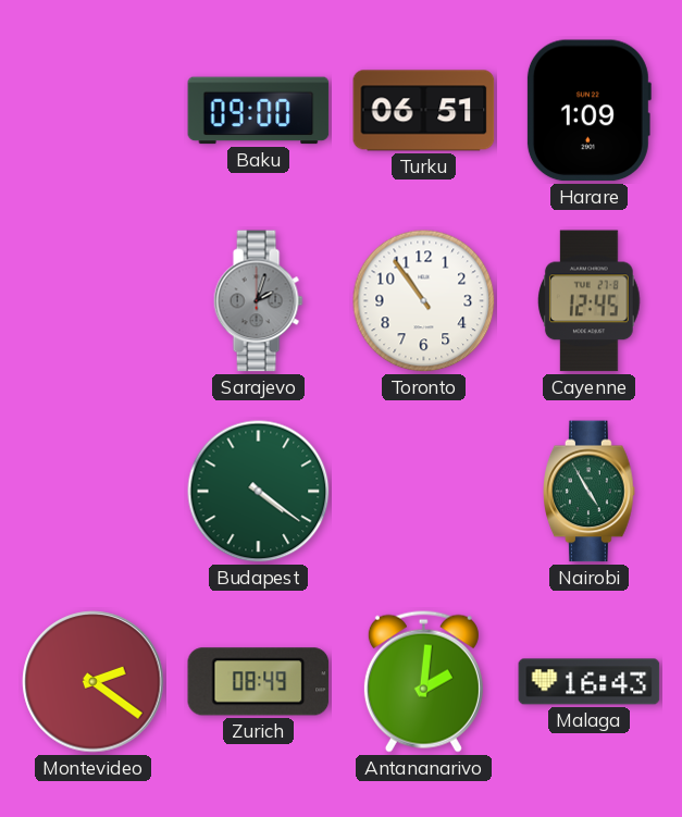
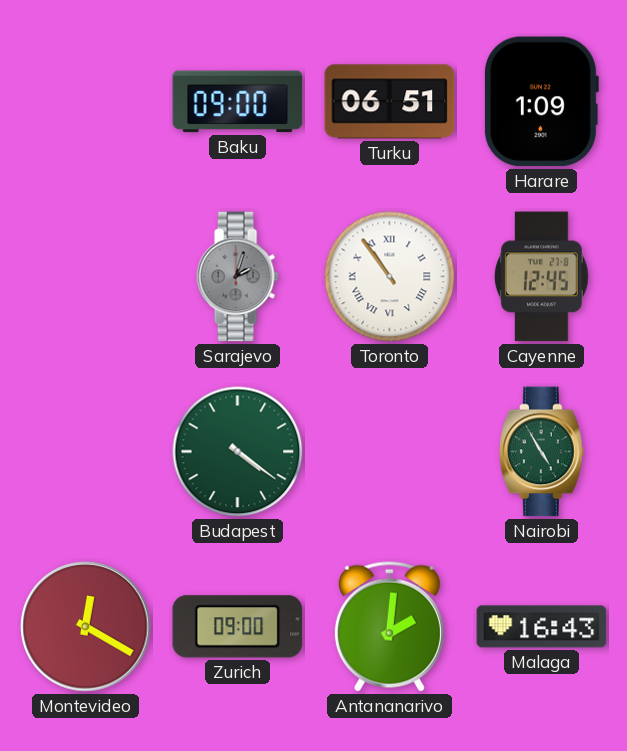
Toronto numerals: Arabic -> Roman
Montevideo: 2:21 -> 12:20
Zurich: 08:49 -> 09:00
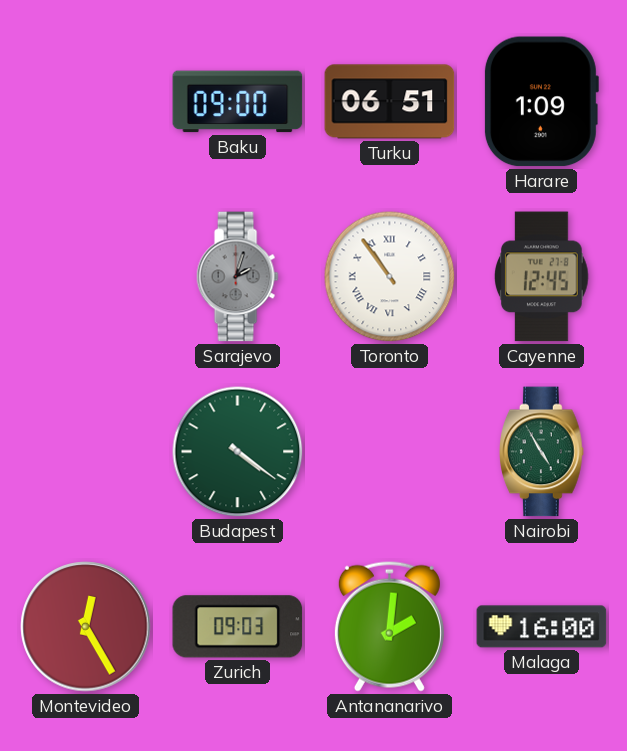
Montevideo: 12:20 -> 12:25
Zurich: 09:00 -> 09:03
Malaga: 16:43 -> 16:00
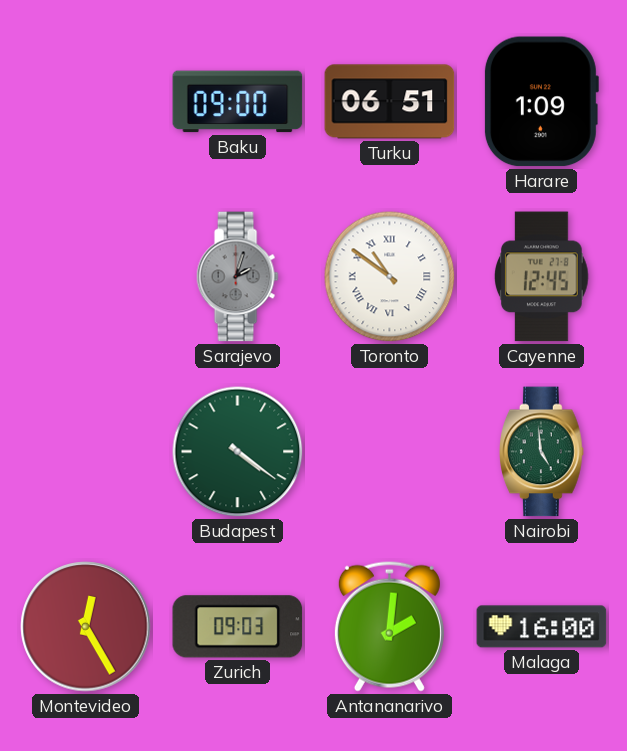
Toronto: 10:54 -> 10:51
Nairobi: 4:55 -> 4:59
